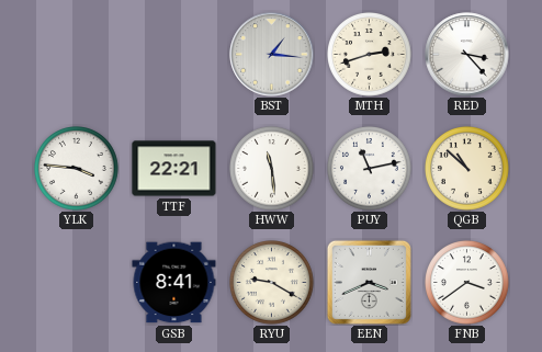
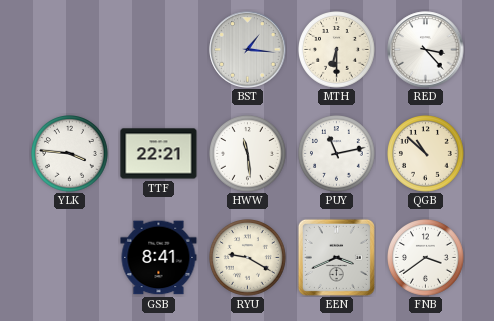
MTH: 2:42 -> 6:30
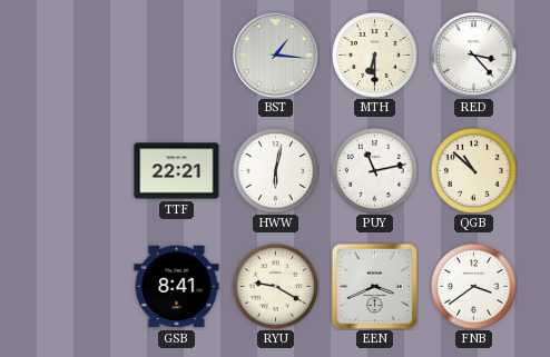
YLK: 3:46 -> none
HWW: 11:29 -> 6:02
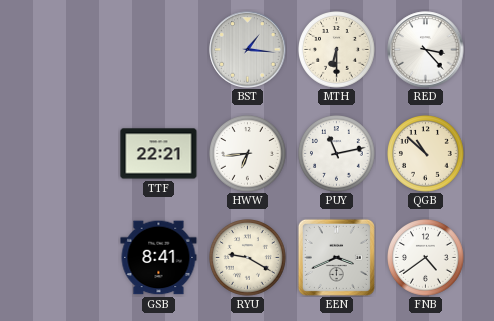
HWW: 6:02 -> 6:44
FNB: 3:39 -> 4:39
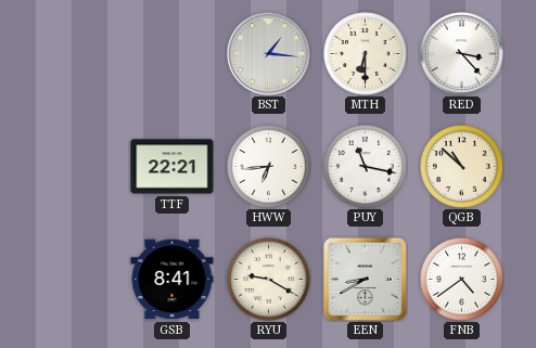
PUY: 11:13 -> 11:17
EEN: 3:41 -> 8:40
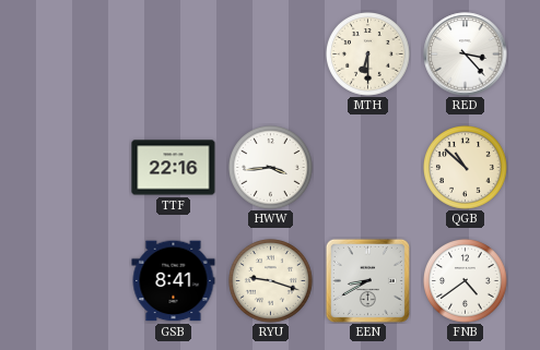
BST: 1:16 -> none
TTF: 22:21 -> 22:16
HWW: 6:44 -> 3:44
PUY: 11:17 -> none
RYU: 9:20 -> 9:18
